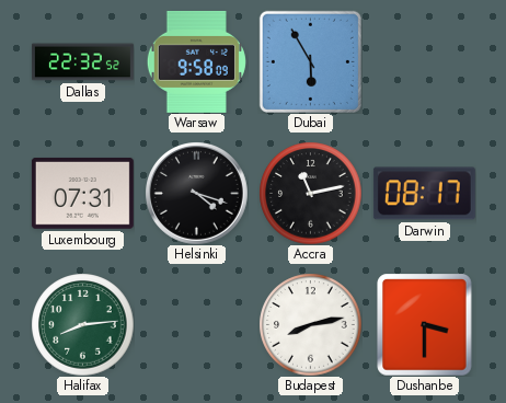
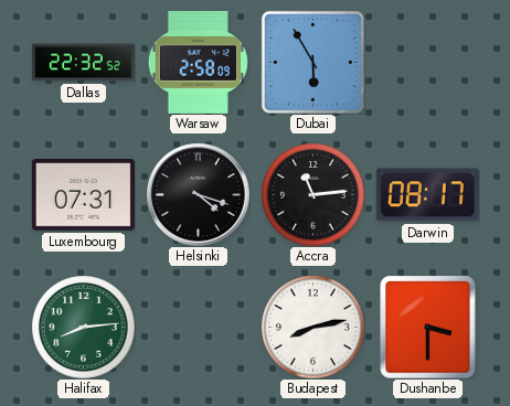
Warsaw: 9:58 -> 2:58
Accra: 11:13 -> 11:14
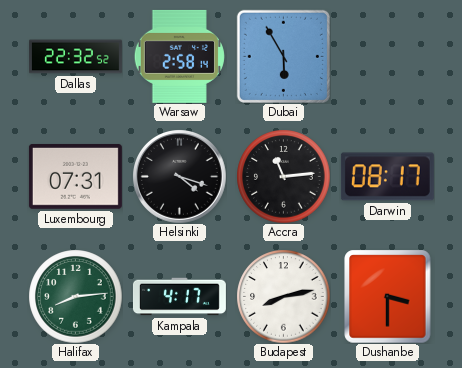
Warsaw: 2:58:09 -> 2:58:14
Kampala: none -> 4:17
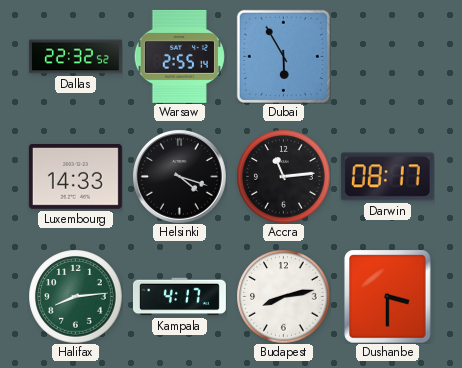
Warsaw: 2:58 -> 2:55
Luxembourg: 07:31 -> 14:33
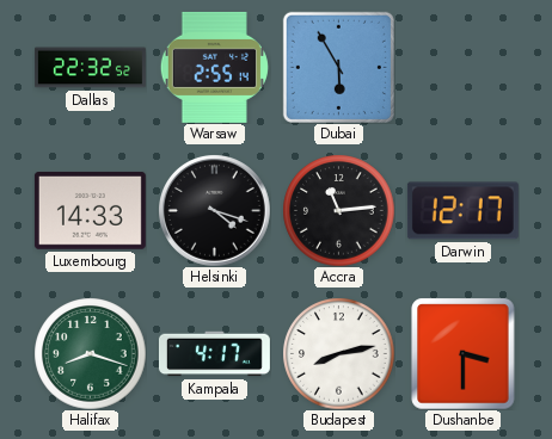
Darwin: 08:17 -> 12:17
Halifax: 8:14 -> 8:18
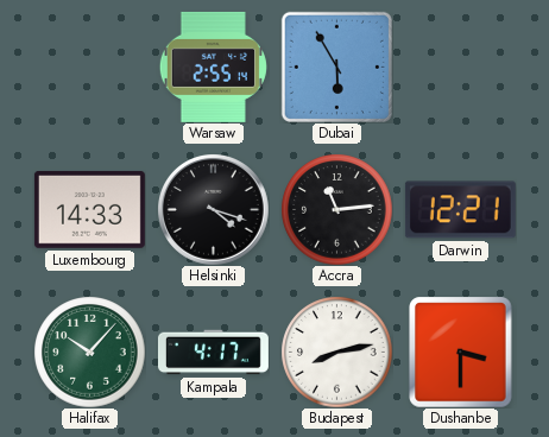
Dallas: 22:32 -> none
Darwin: 12:17 -> 12:21
Halifax: 8:18 -> 10:07
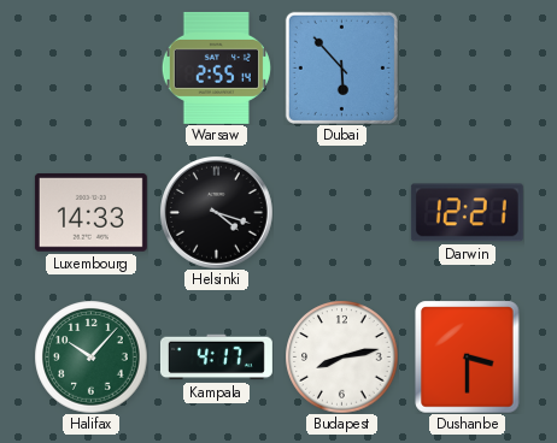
Dubai: 5:55 -> 5:53
Accra: 11:14 -> none
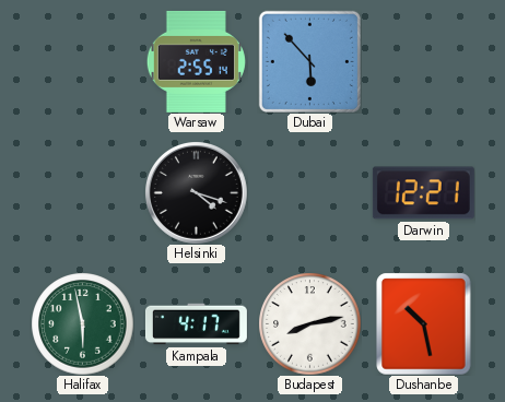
Luxembourg: 14:33 -> none
Halifax: 10:07 -> 5:58
Dushanbe: 3:30 -> 10:28
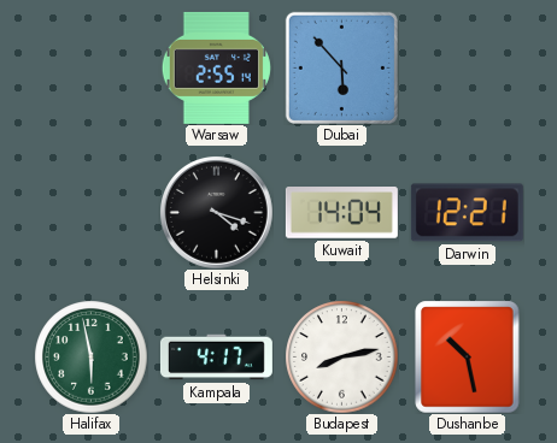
Kuwait: none -> 14:04
